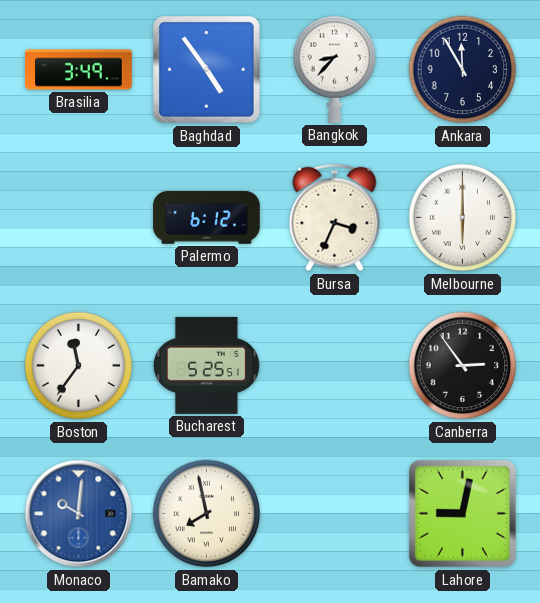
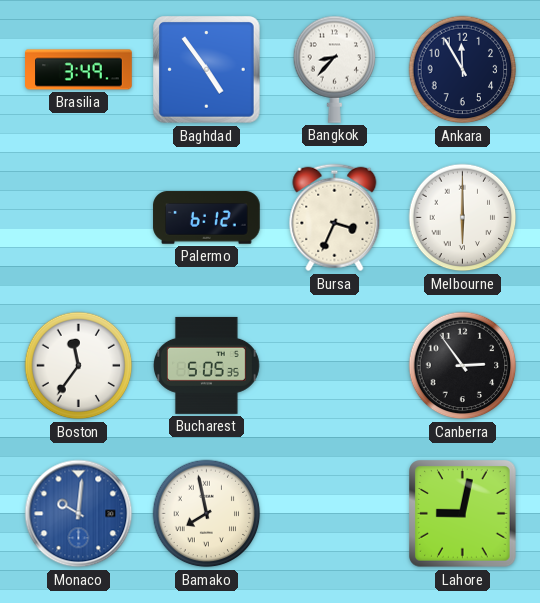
Bucharest: 5:25 -> 5:05
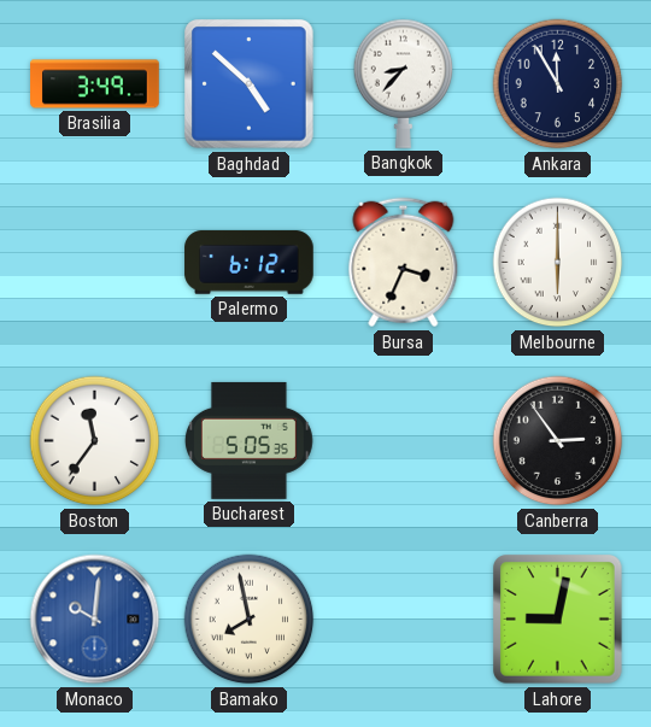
Baghdad: 4:54 -> 4:52
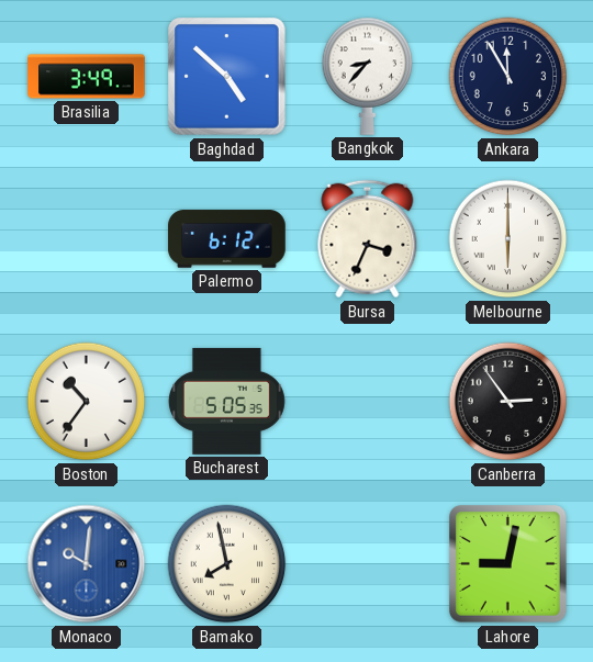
Boston: 11:36 -> 10:36
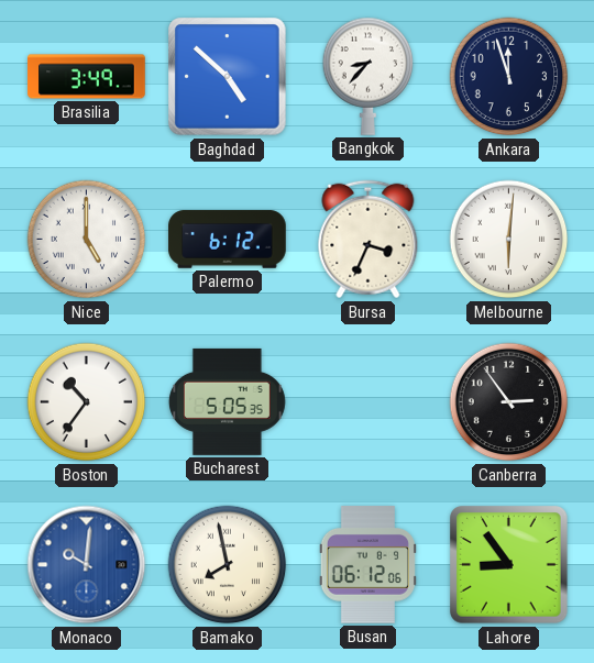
Ankara: 11:55 -> 11:57
Nice: none -> 5:00
Melbourne: 6:00 -> 6:01
Busan: none -> 06:12
Lahore: 9:02 -> 8:54
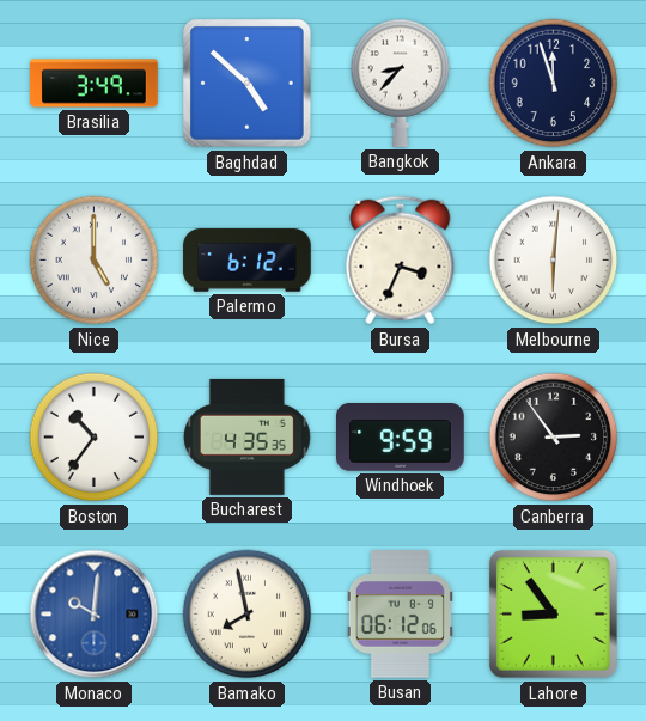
Bucharest: 5:05 -> 4:35
Windhoek: none -> 9:59
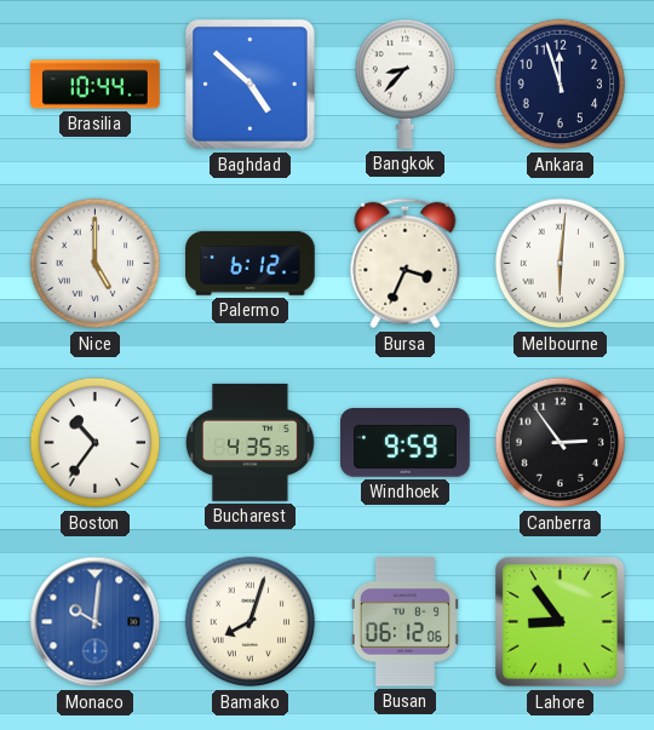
Brasilia: 3:49 -> 10:44
Bamako: 7:58 -> 8:03
